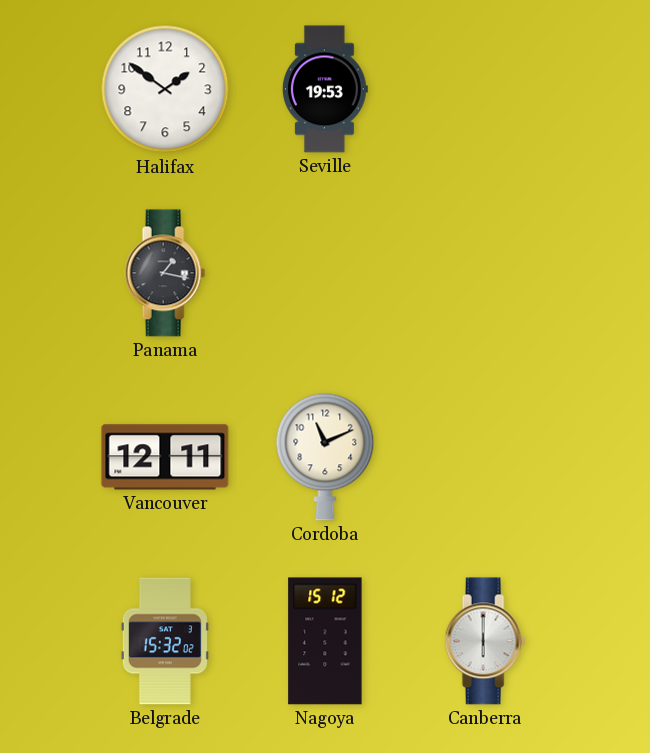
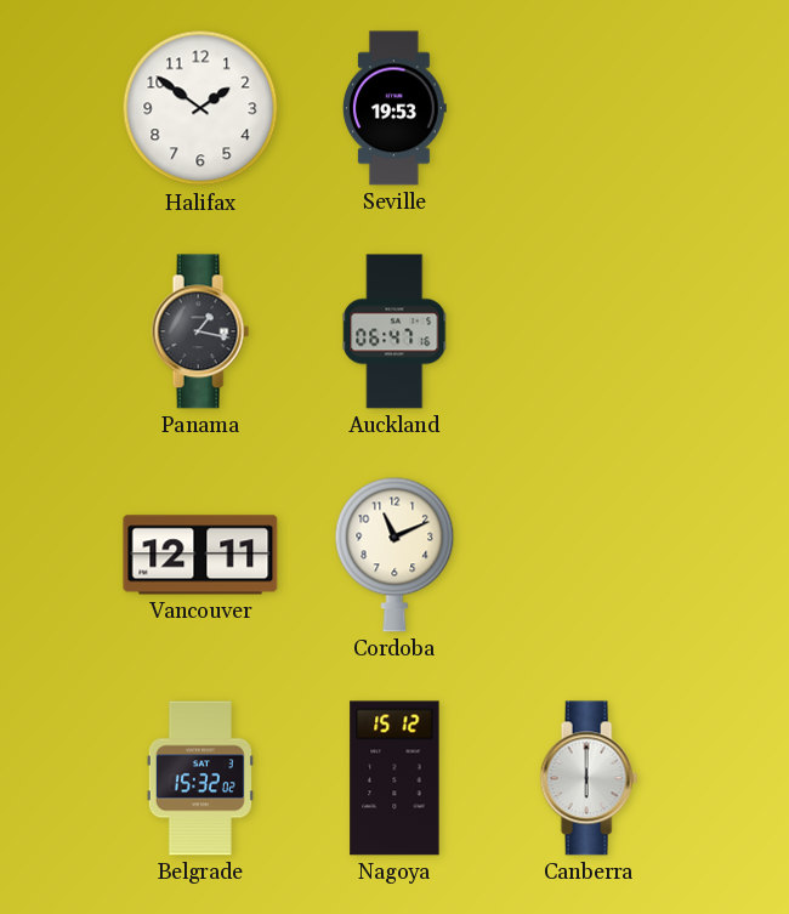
Auckland: none -> 06:47
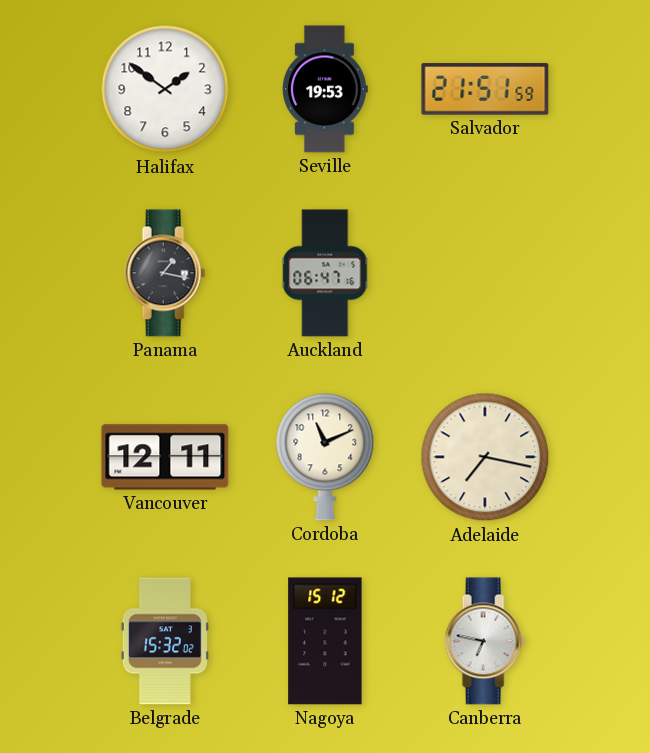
Salvador: none -> 21:51
Adelaide: none -> 7:17
Canberra: 6:00 -> 6:47
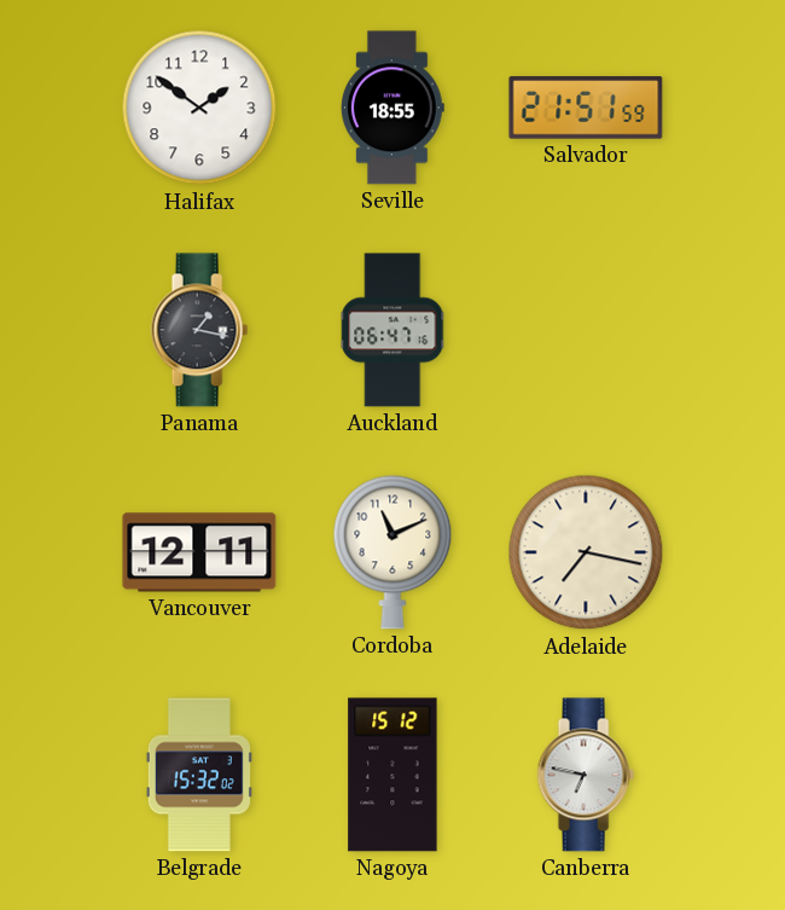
Seville: 19:53 -> 18:55
